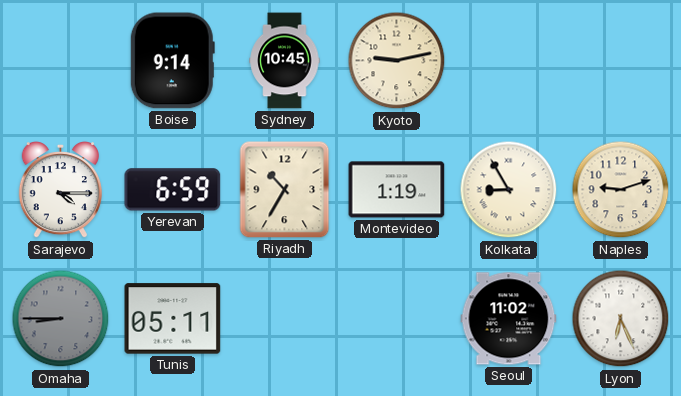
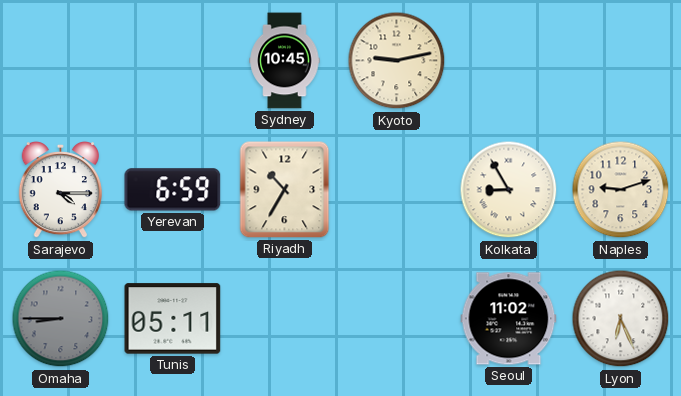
Boise: 9:14 -> none
Montevideo: 1:19 -> none
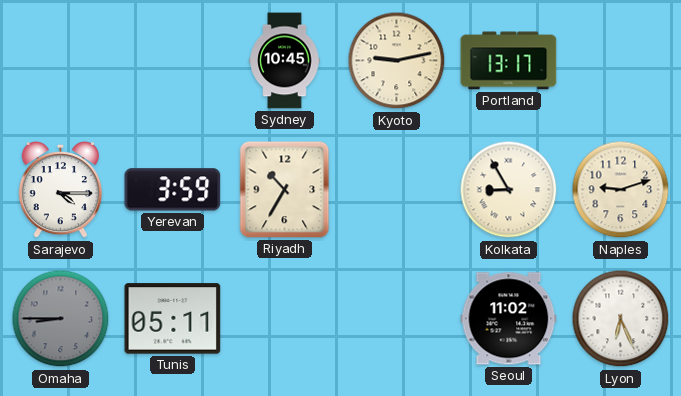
Portland: none -> 13:17
Yerevan: 6:59 -> 3:59
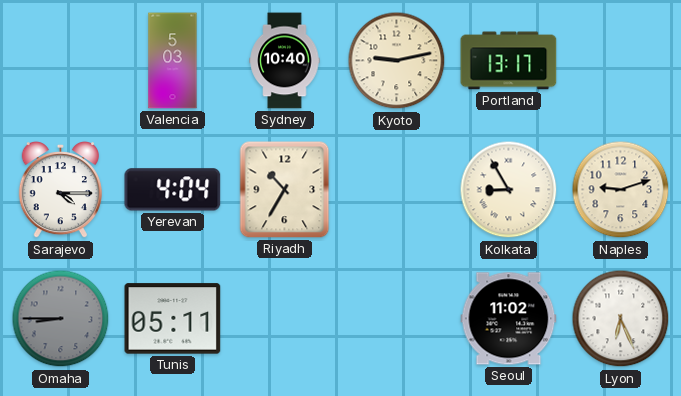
Valencia: none -> 5:03
Sydney: 10:45 -> 10:40
Yerevan: 3:59 -> 4:04
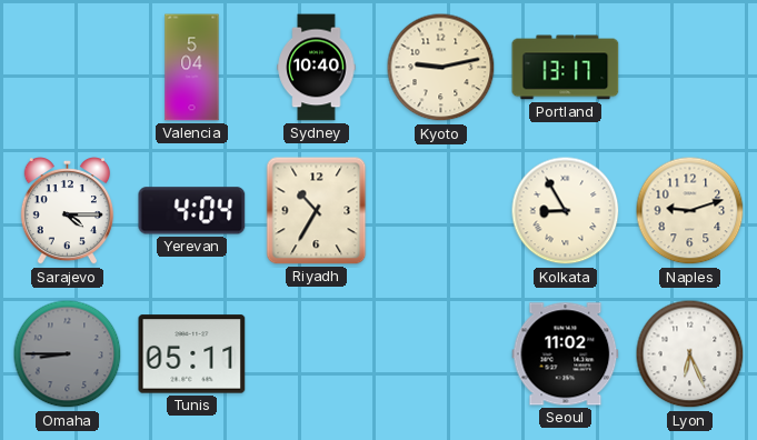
Valencia: 5:03 -> 5:04
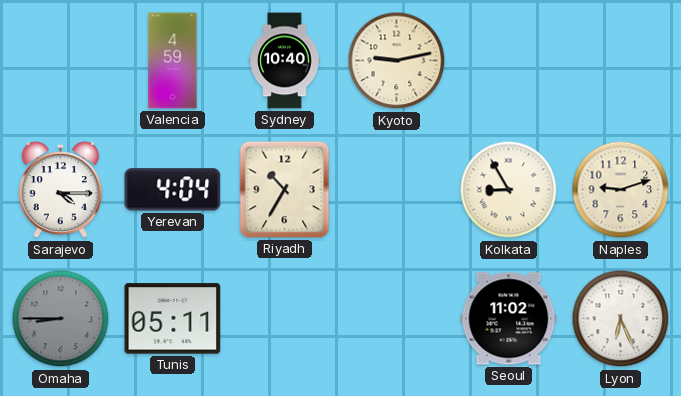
Valencia: 5:04 -> 4:59
Portland: 13:17 -> none
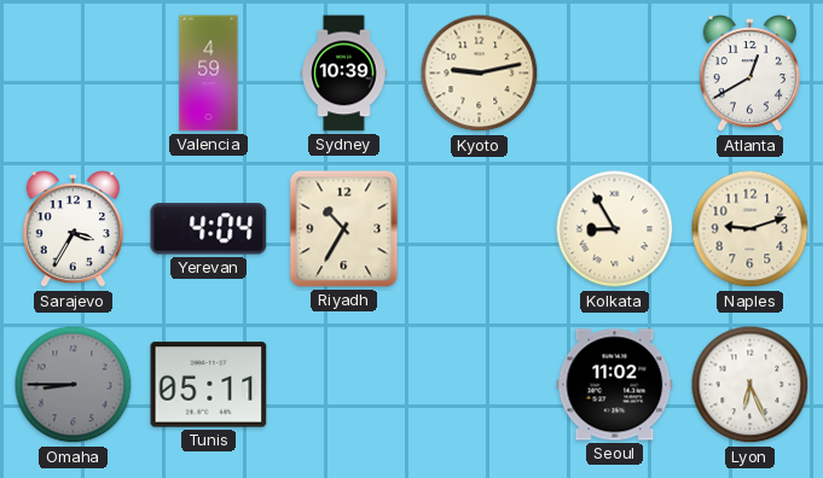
Sydney: 10:40 -> 10:39
Atlanta: none -> 12:40
Sarajevo: 4:15 -> 3:35
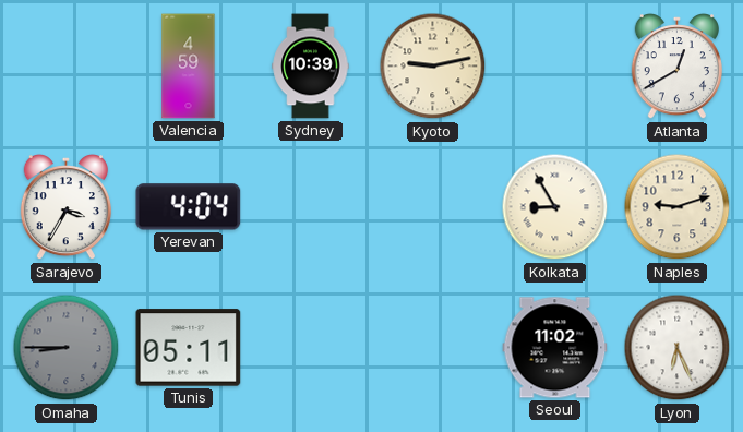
Riyadh: 10:35 -> none
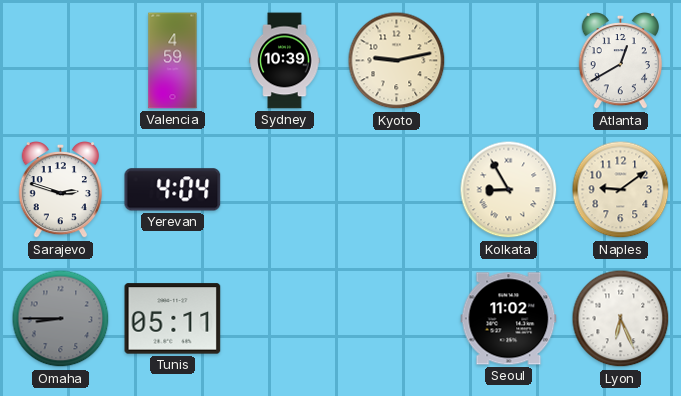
Sarajevo: 3:35 -> 2:48
Naples: 9:12 -> 9:09
